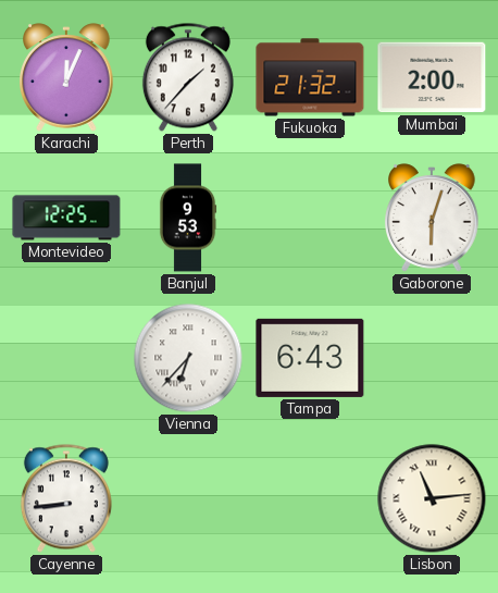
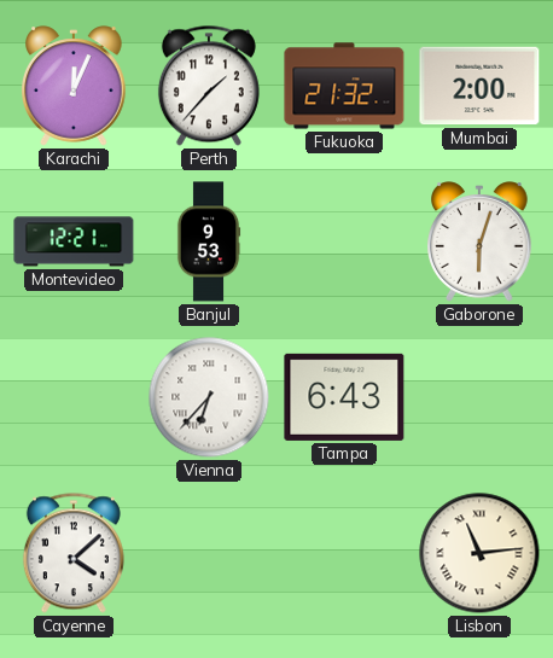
Montevideo: 12:25 -> 12:21
Cayenne: 8:44 -> 4:08
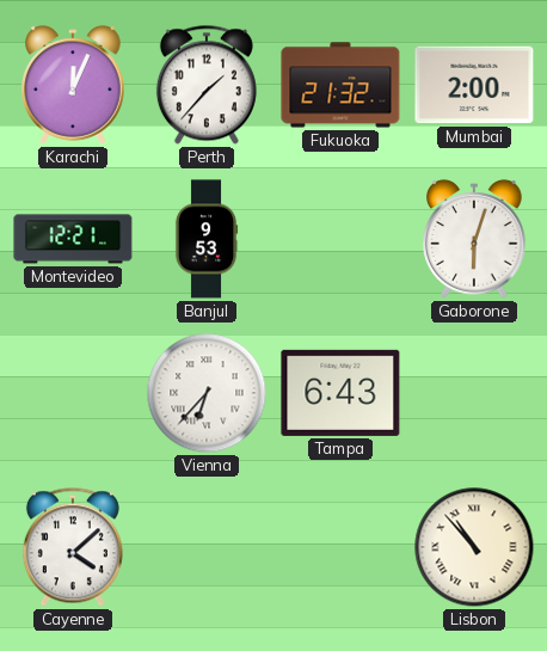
Lisbon: 11:14 -> 10:53
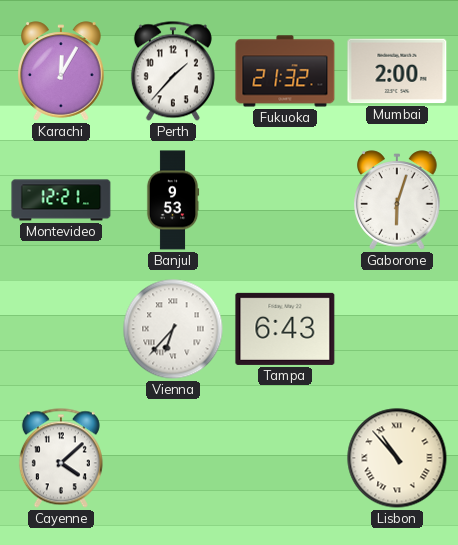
Karachi: 12:04 -> 12:05
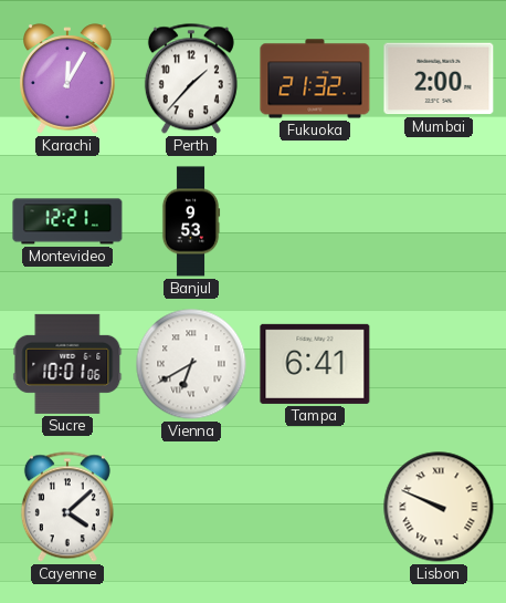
Gaborone: 6:03 -> none
Sucre: none -> 10:01
Vienna: 6:37 -> 6:40
Tampa: 6:43 -> 6:41
Lisbon: 10:53 -> 9:49
